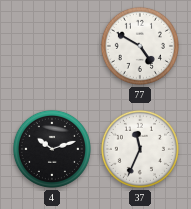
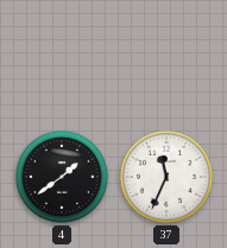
77: 4:50 -> none
4: 10:12 -> 1:39
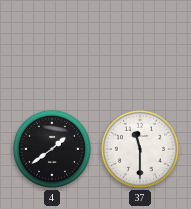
37: 11:34 -> 11:30
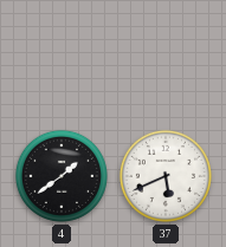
37: 11:30 -> 5:41
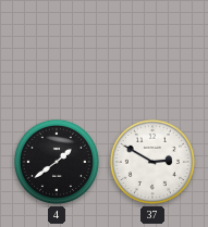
37: 5:41 -> 2:50
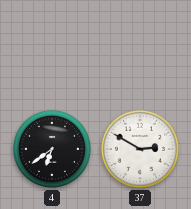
4: 1:39 -> 6:39
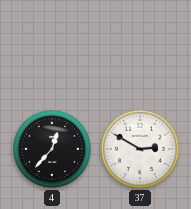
4: 6:39 -> 12:37
